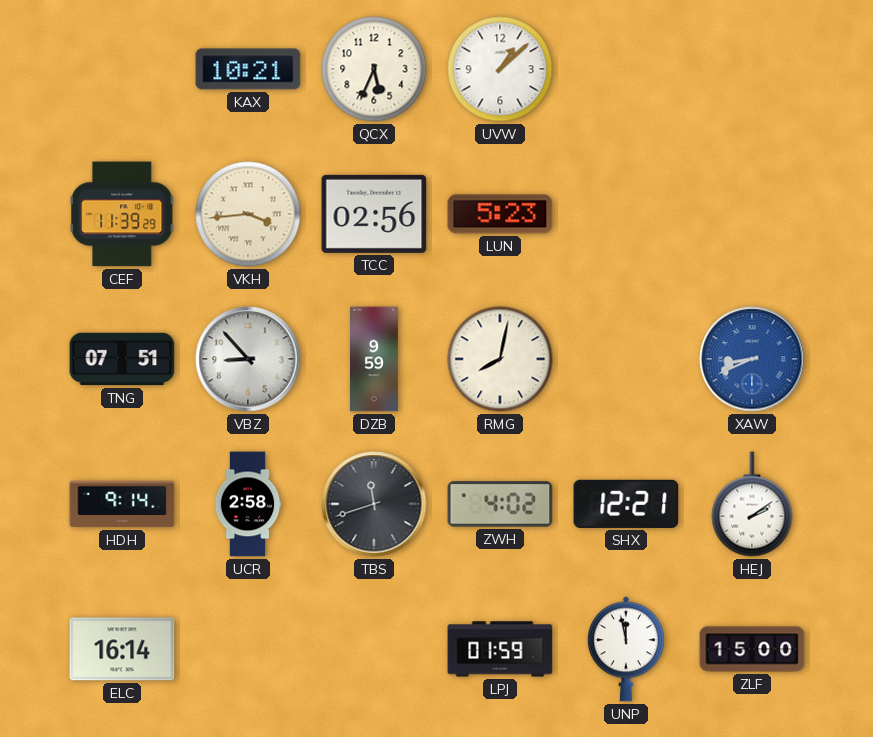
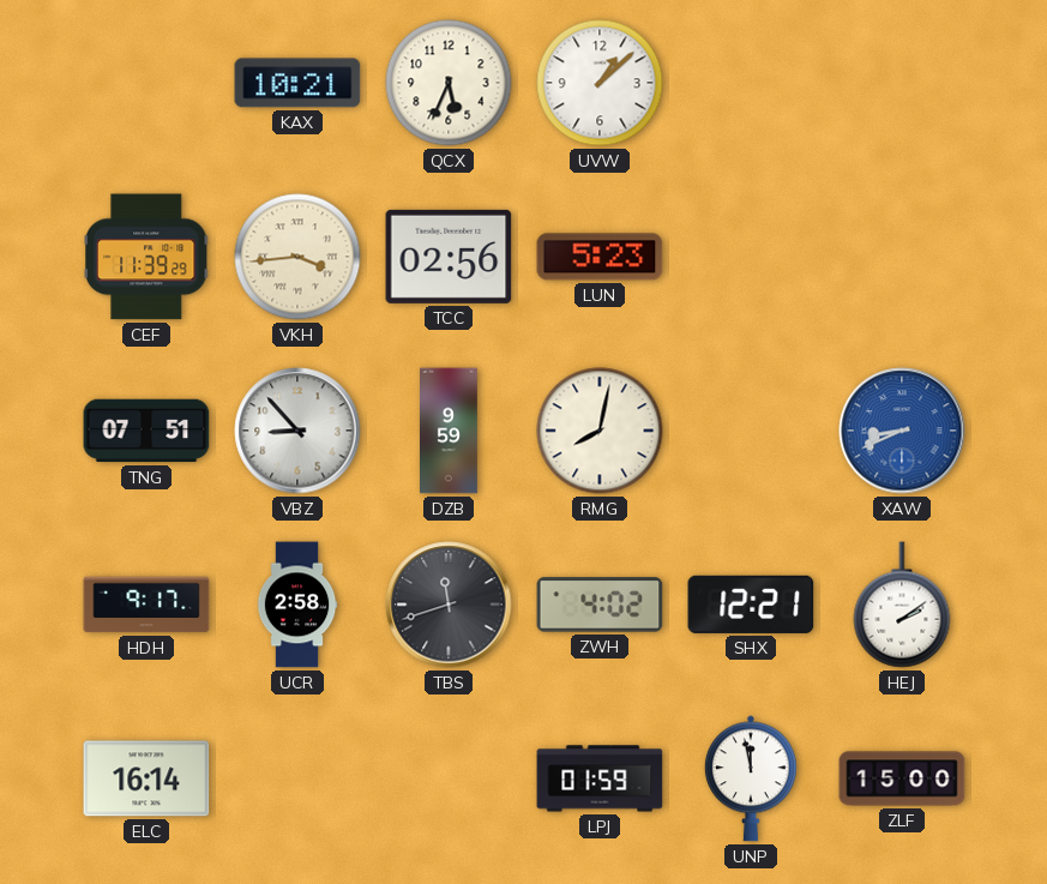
HDH: 9:14 -> 9:17
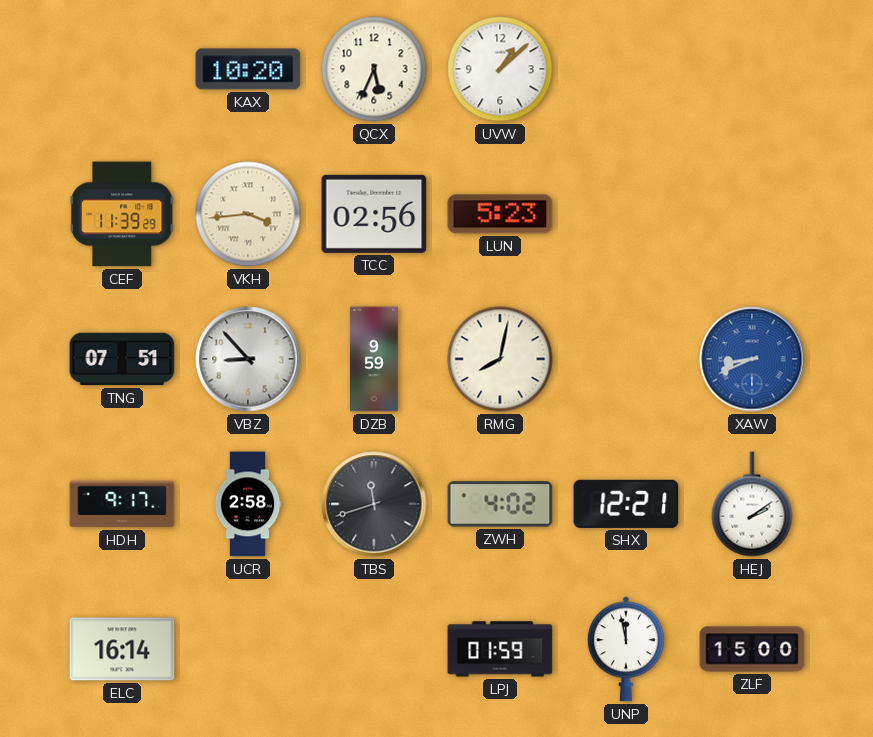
KAX: 10:21 -> 10:20
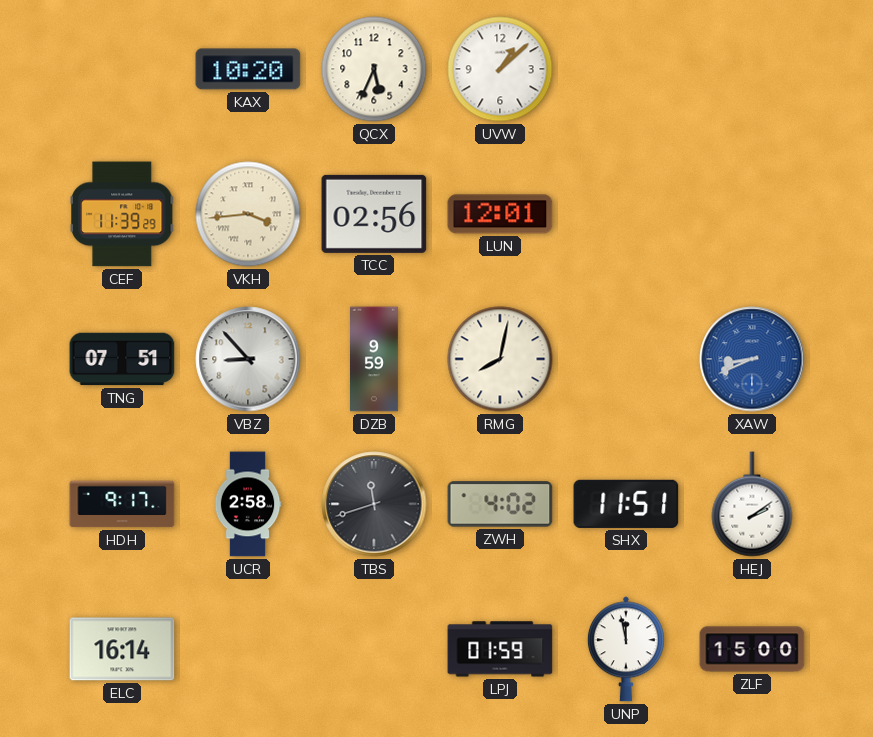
LUN: 5:23 -> 12:01
SHX: 12:21 -> 11:51
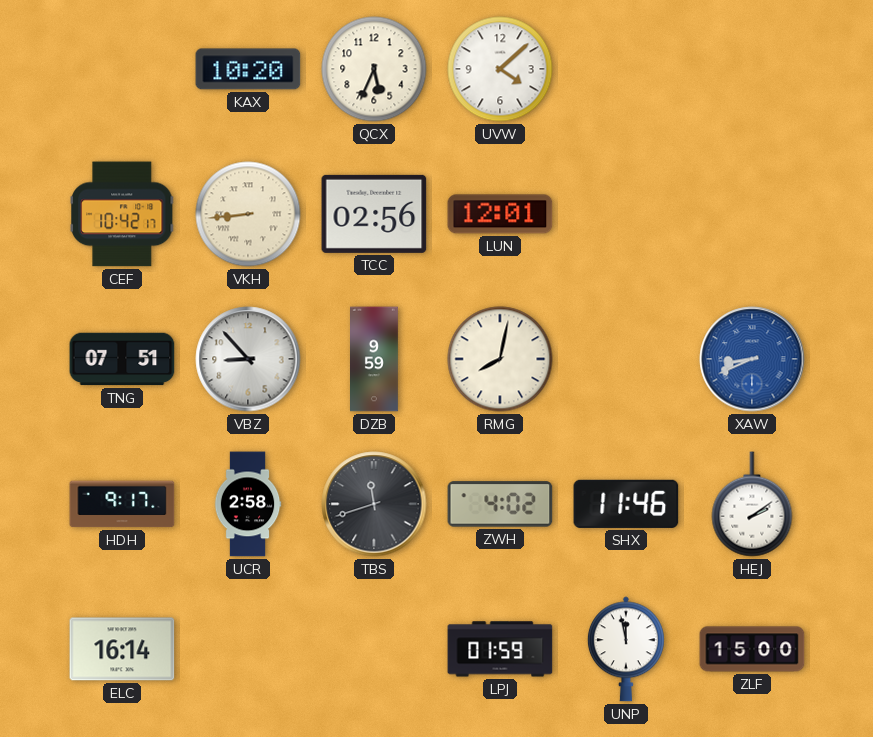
UVW: 1:08 -> 4:08
CEF: 11:39 -> 10:42
VKH: 3:44 -> 8:44
SHX: 11:51 -> 11:46
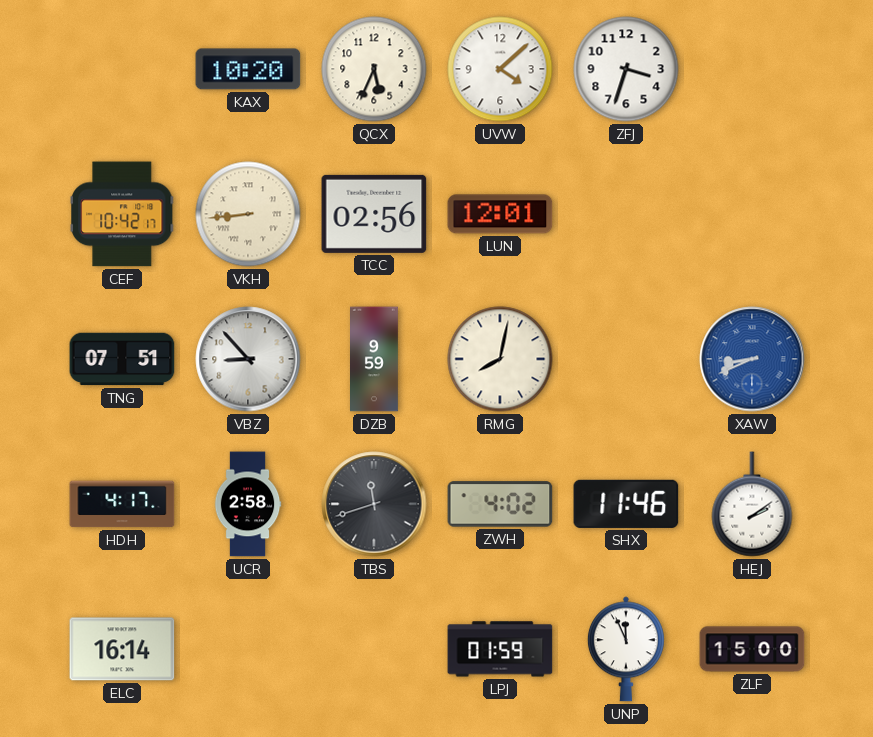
ZFJ: none -> 3:33
HDH: 9:17 -> 4:17
UNP: 11:58 -> 11:56
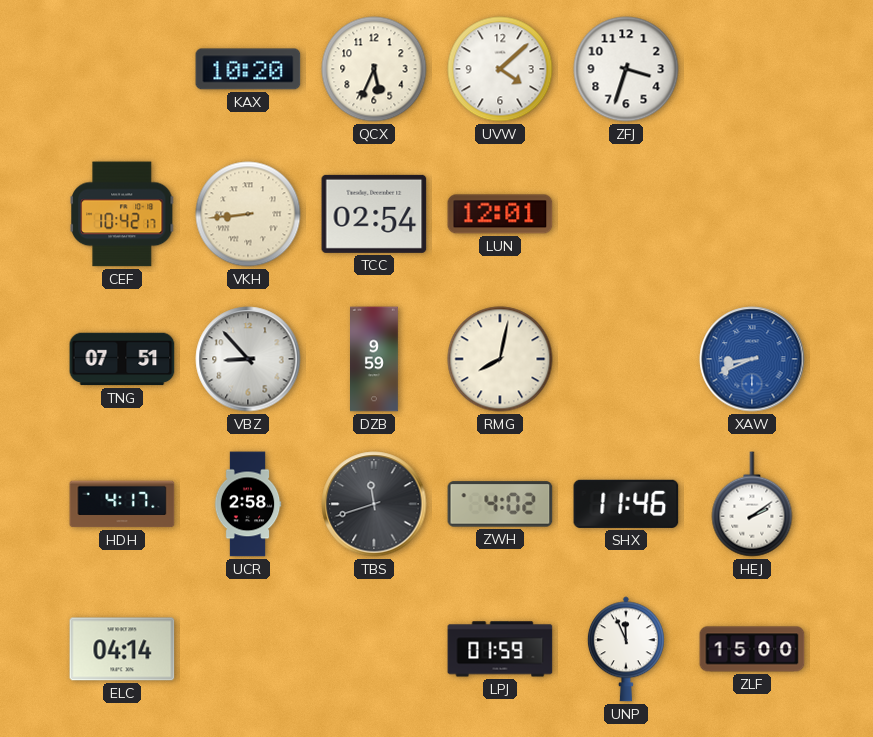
TCC: 02:56 -> 02:54
ELC: 16:14 -> 04:14
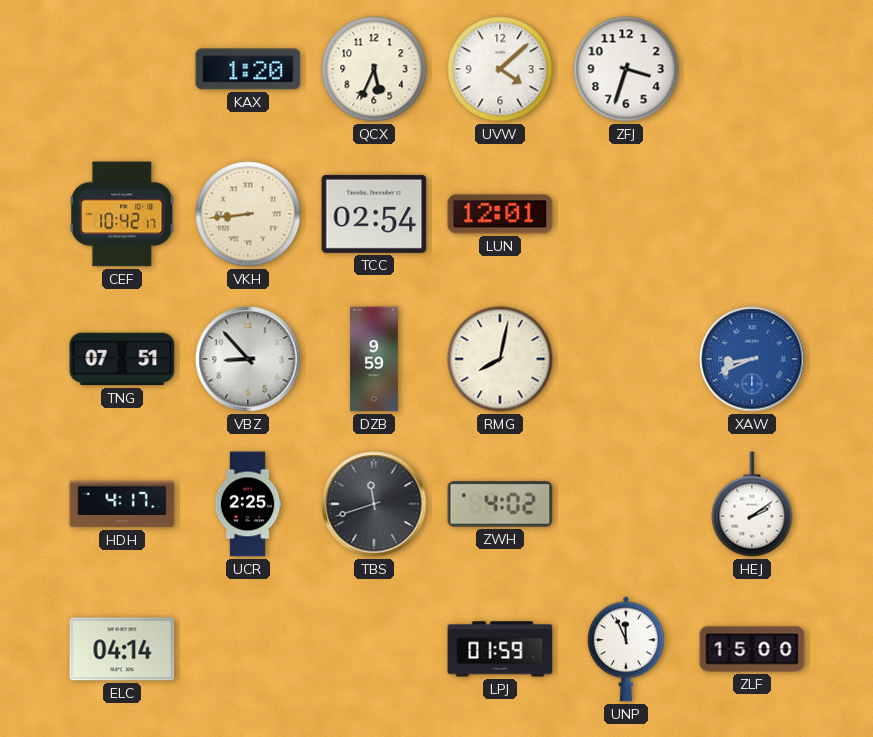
KAX: 10:20 -> 1:20
UCR: 2:58 -> 2:25
SHX: 11:46 -> none
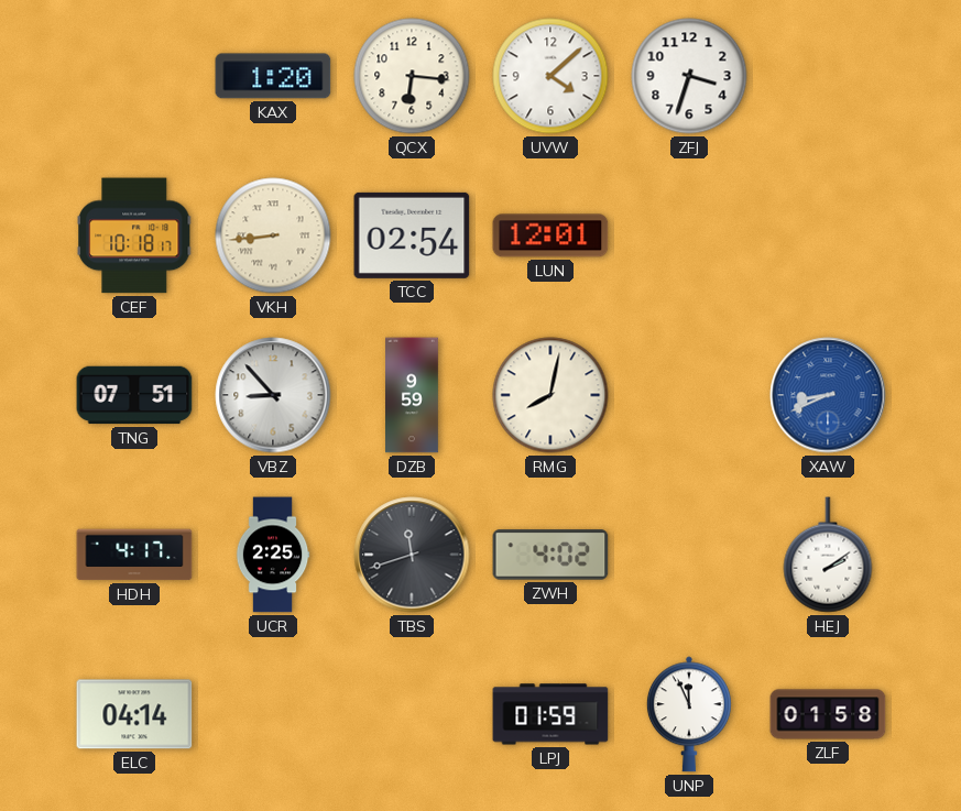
QCX: 5:34 -> 6:16
CEF: 10:42 -> 10:18
ZLF: 15:00 -> 01:58
